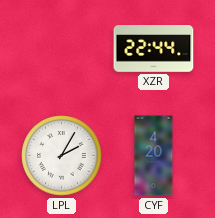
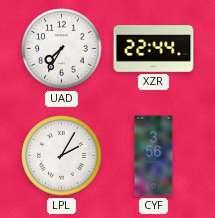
UAD: none -> 7:35
CYF: 4:20 -> 3:56
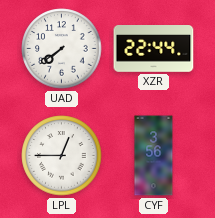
UAD: 7:35 -> 7:39
LPL: 2:05 -> 12:45
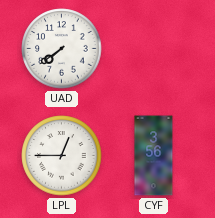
XZR: 22:44 -> none
